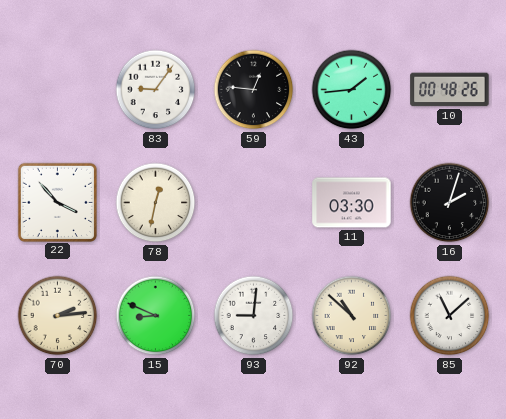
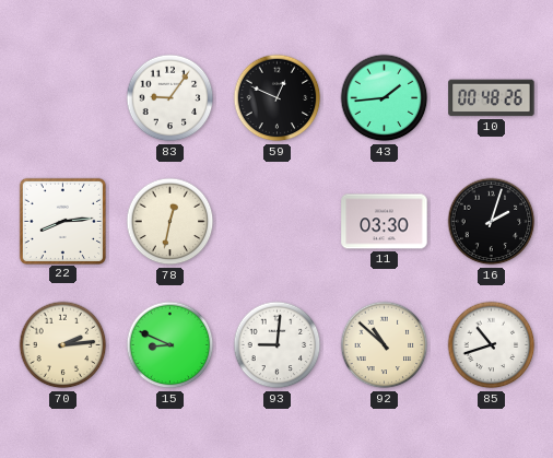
59: 12:46 -> 12:49
22: 3:53 -> 8:14
85: 11:08 -> 10:42
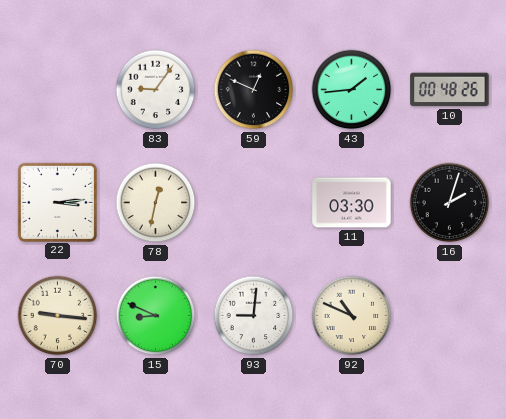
22: 8:14 -> 3:14
70: 2:14 -> 9:16
92: 10:52 -> 10:49
85: 10:42 -> none
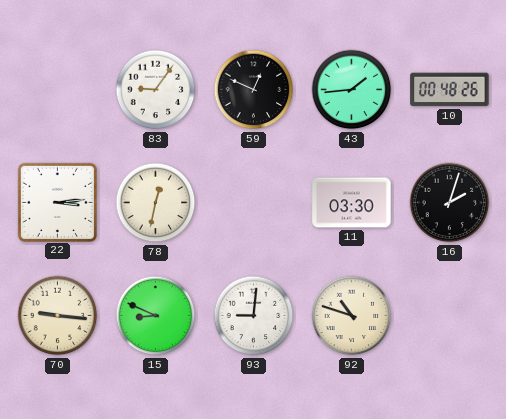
92: 10:49 -> 10:48
